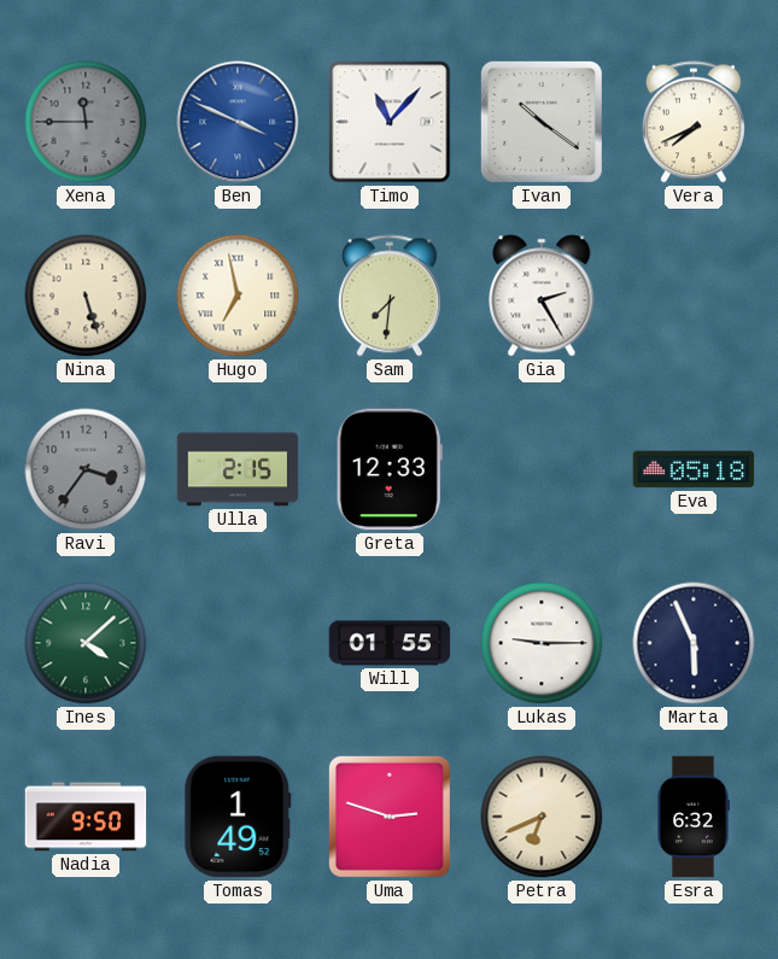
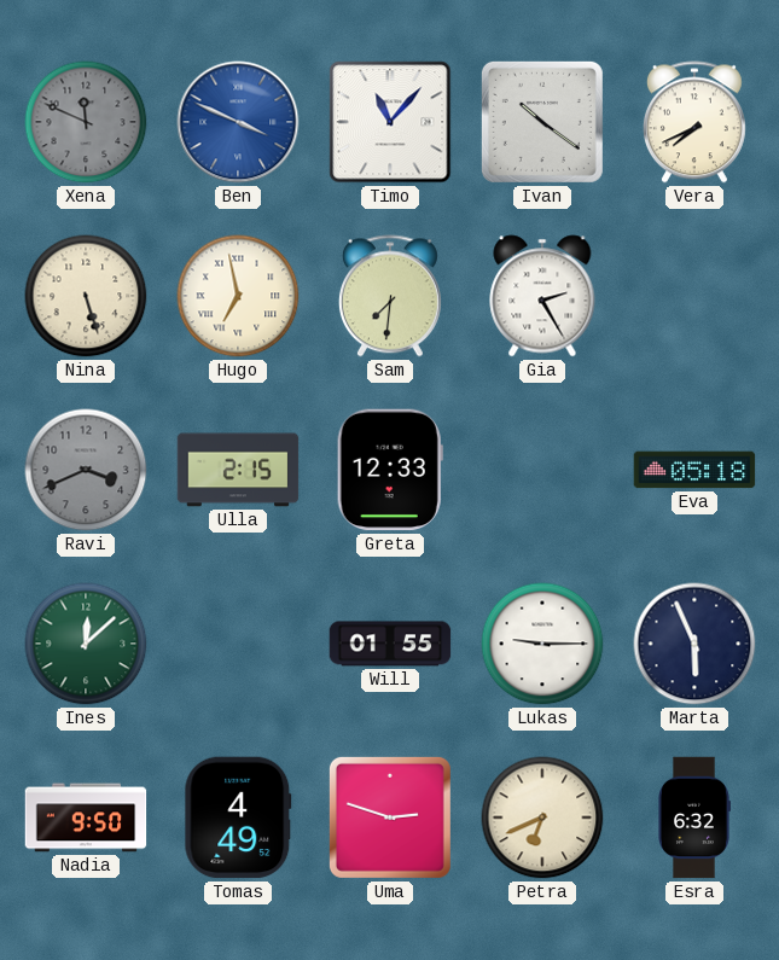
Xena: 11:45 -> 11:49
Ravi: 3:36 -> 3:41
Ines: 4:08 -> 12:08
Tomas: 1:49 -> 4:49
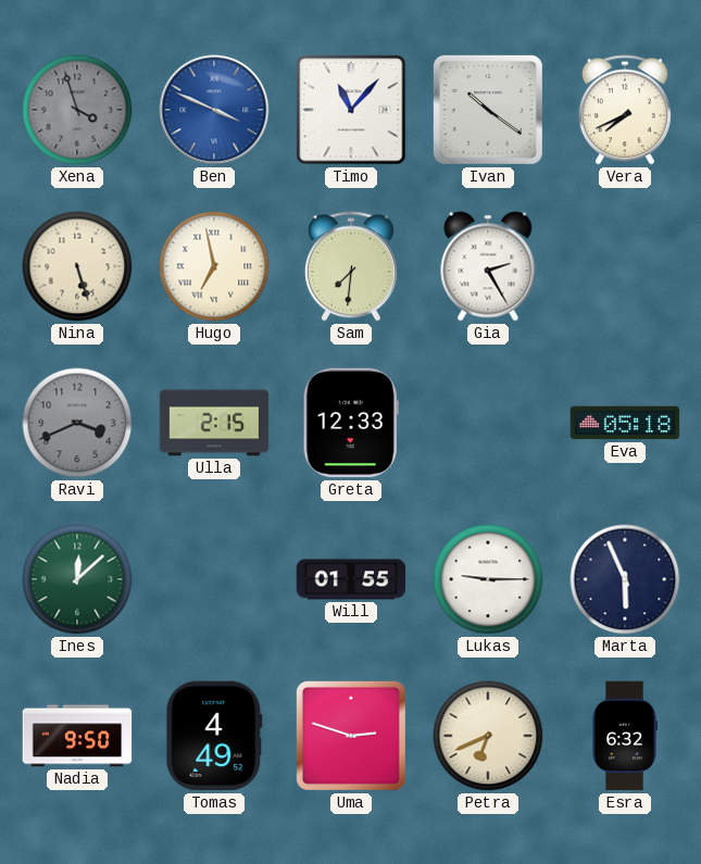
Xena: 11:49 -> 3:57
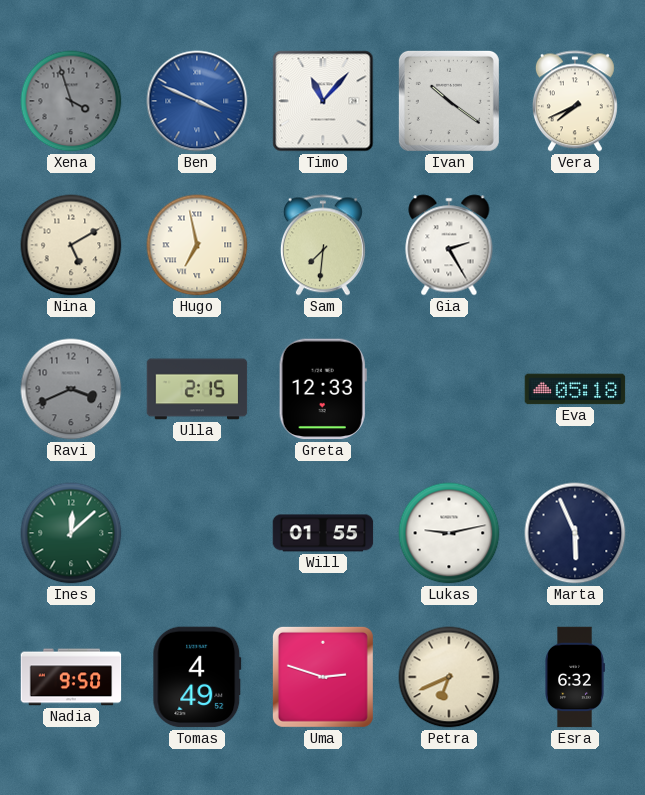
Nina: 5:27 -> 5:10
Lukas: 9:15 -> 9:13
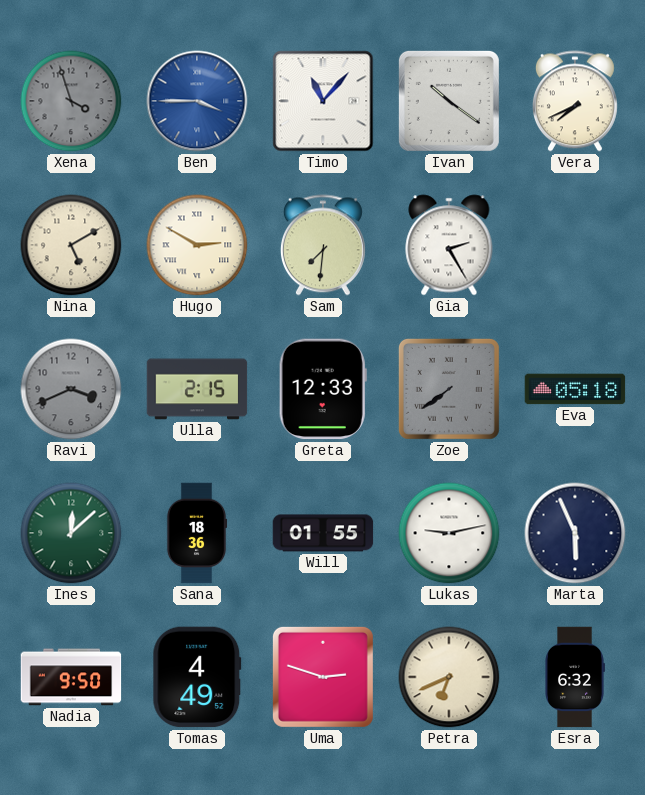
Ben: 3:49 -> 3:45
Hugo: 6:58 -> 2:50
Zoe: none -> 7:39
Sana: none -> 18:36
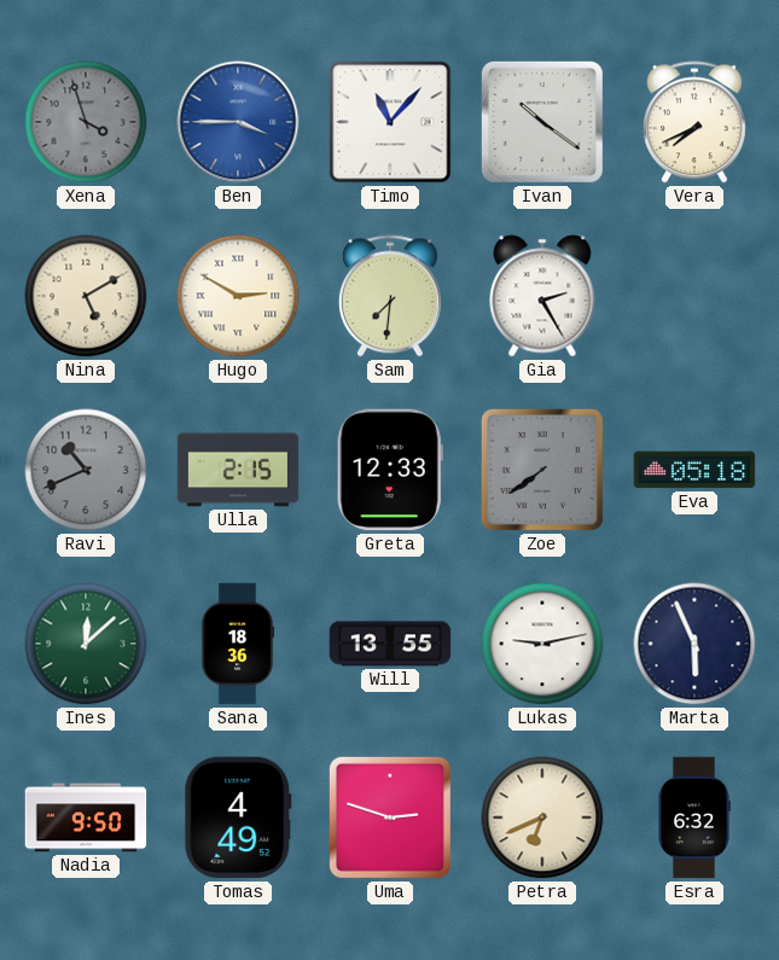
Ravi: 3:41 -> 10:41
Will: 01:55 -> 13:55
